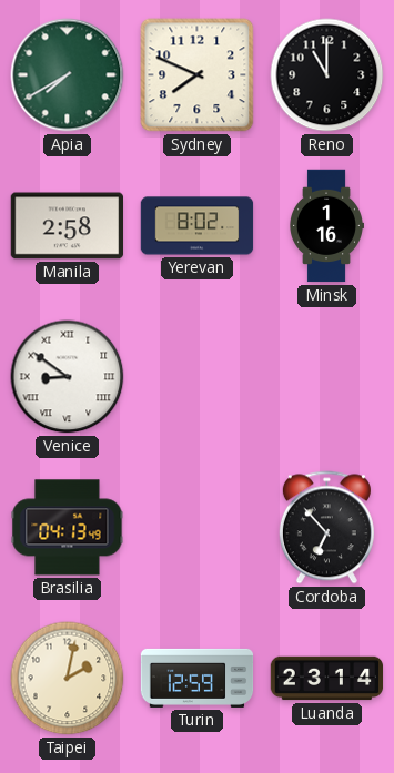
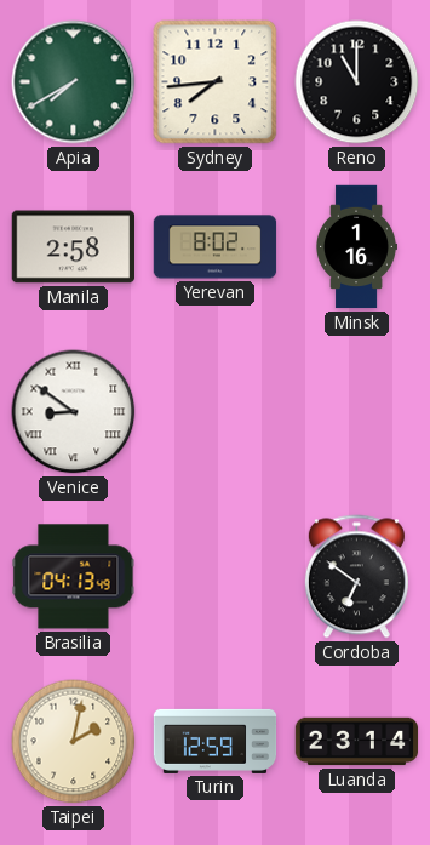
Sydney: 7:49 -> 7:44
Cordoba: 6:53 -> 6:51
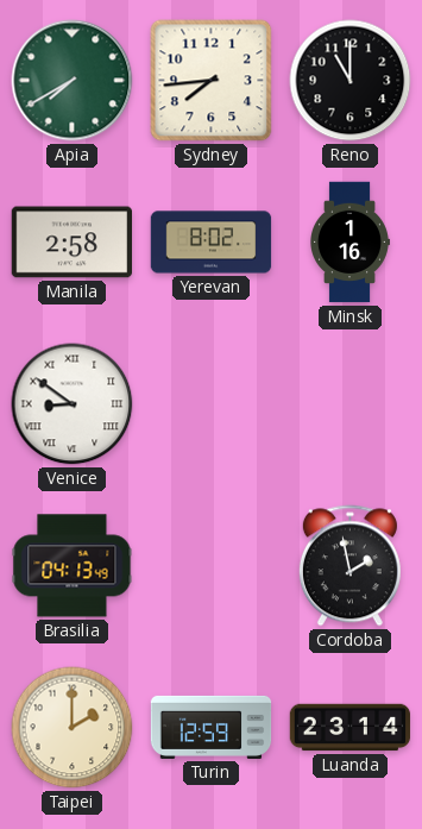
Cordoba: 6:51 -> 1:58
Taipei: 2:02 -> 2:00
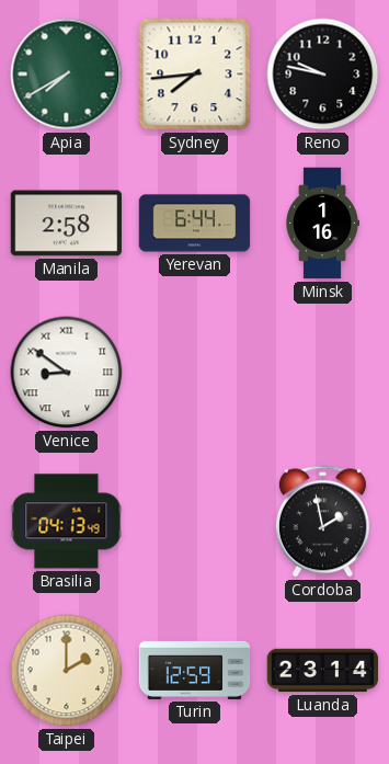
Reno: 11:00 -> 9:47
Yerevan: 8:02 -> 6:44
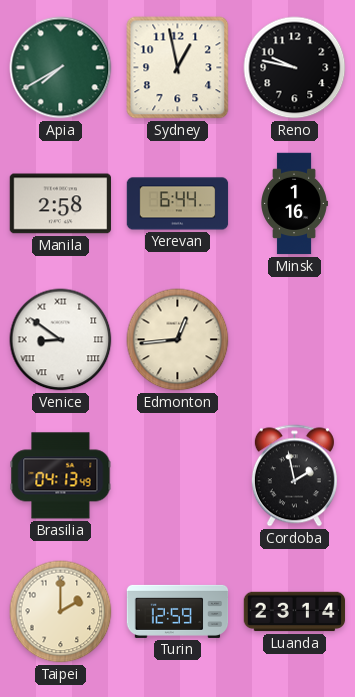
Sydney: 7:44 -> 12:58
Edmonton: none -> 12:44
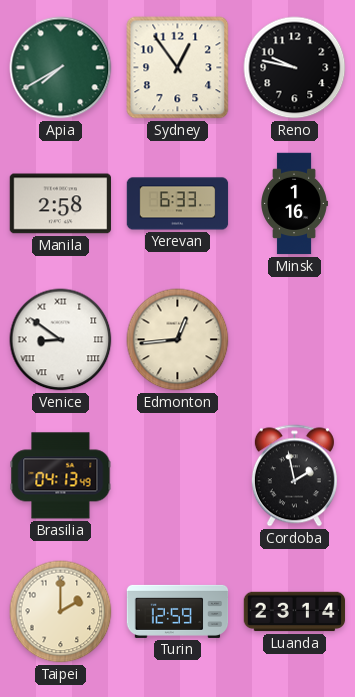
Sydney: 12:58 -> 12:54
Yerevan: 6:44 -> 6:33
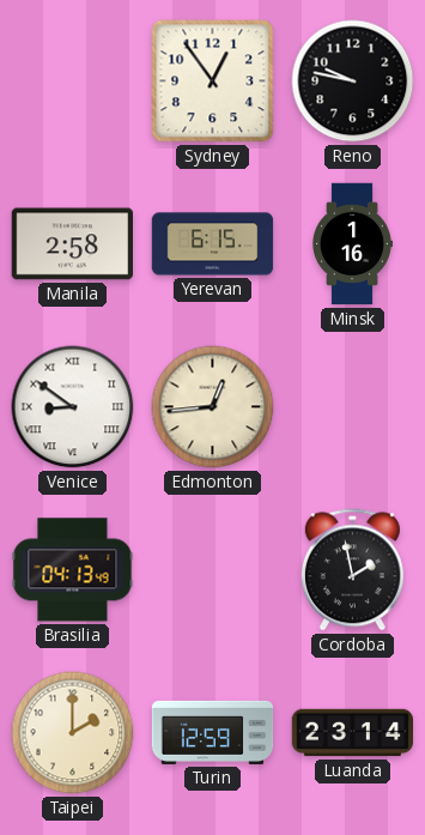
Apia: 7:40 -> none
Yerevan: 6:33 -> 6:15
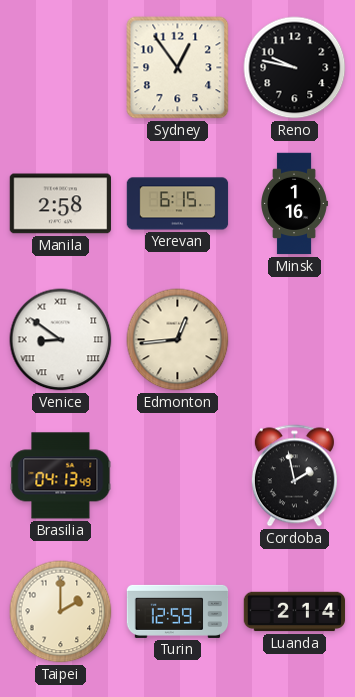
Luanda: 23:14 -> 2:14
